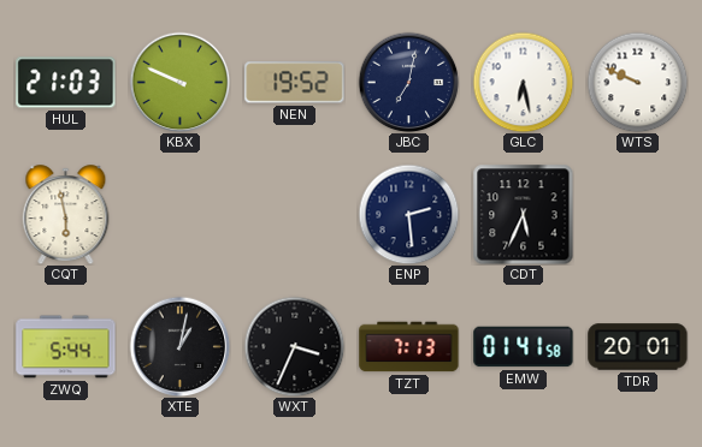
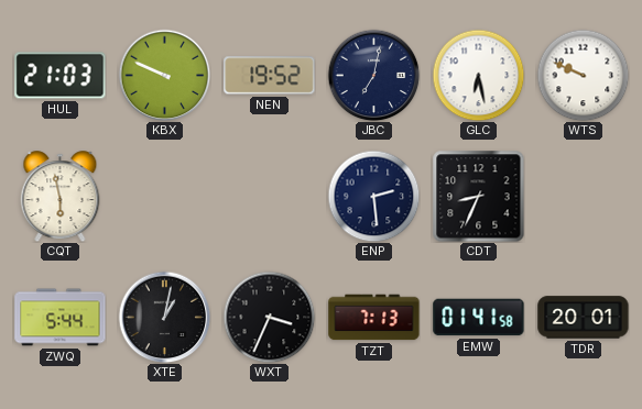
CDT: 5:34 -> 8:34
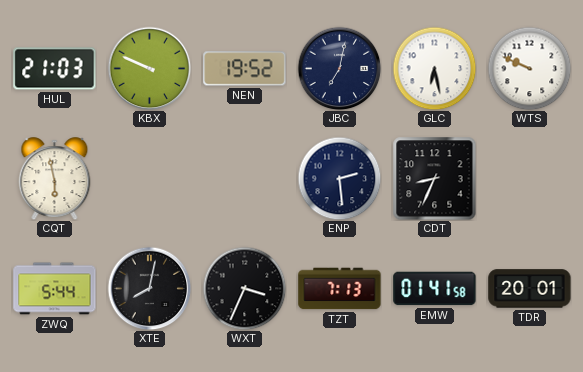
XTE: 1:02 -> 8:02
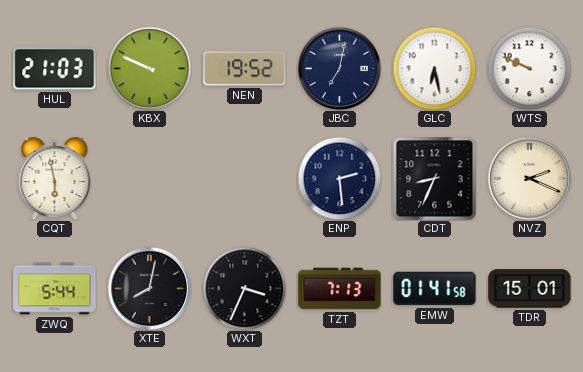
NVZ: none -> 2:19
TDR: 20:01 -> 15:01
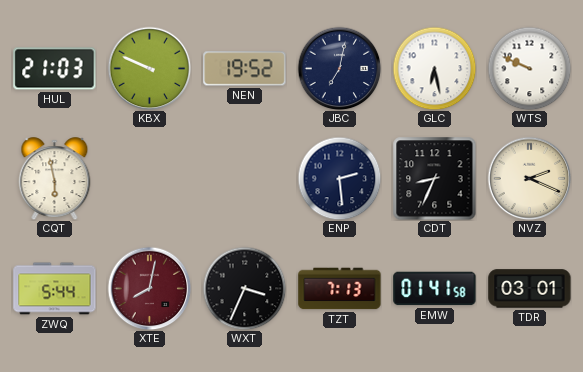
XTE dial: black -> burgundy
TDR: 15:01 -> 03:01
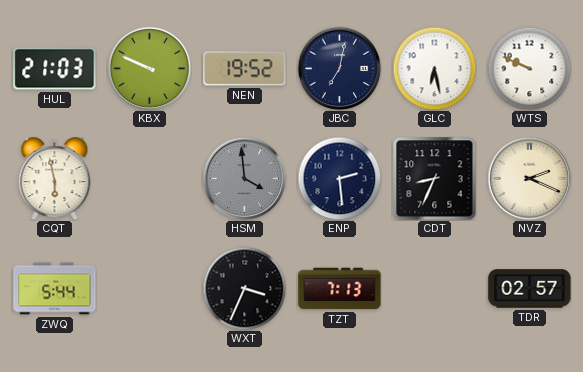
HSM: none -> 3:59
XTE: 8:02 -> none
EMW: 01:41 -> none
TDR: 03:01 -> 02:57
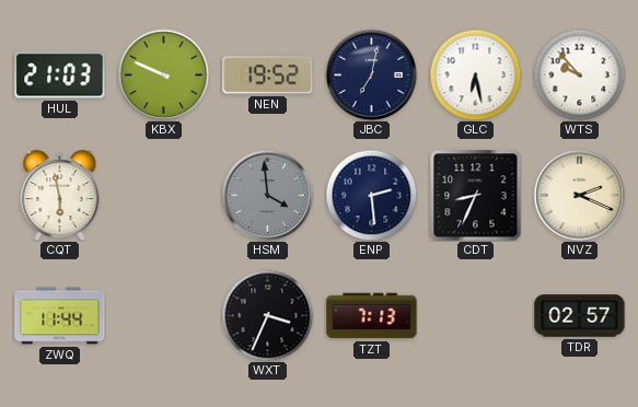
WTS: 9:49 -> 9:53
ZWQ: 5:44 -> 11:44
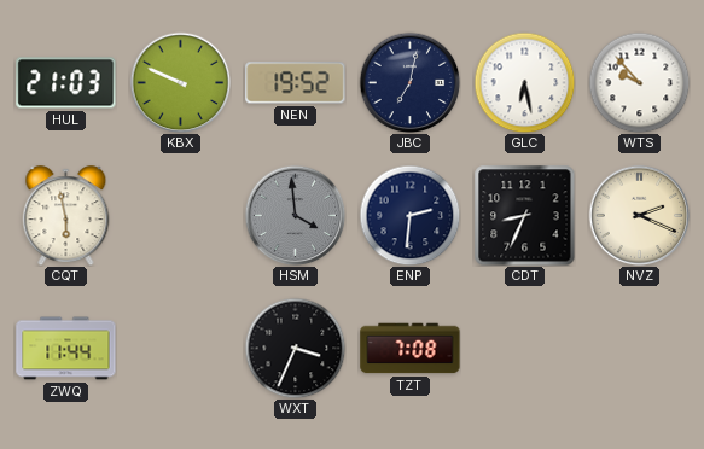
ENP: 2:29 -> 2:31
TZT: 7:13 -> 7:08
TDR: 02:57 -> none
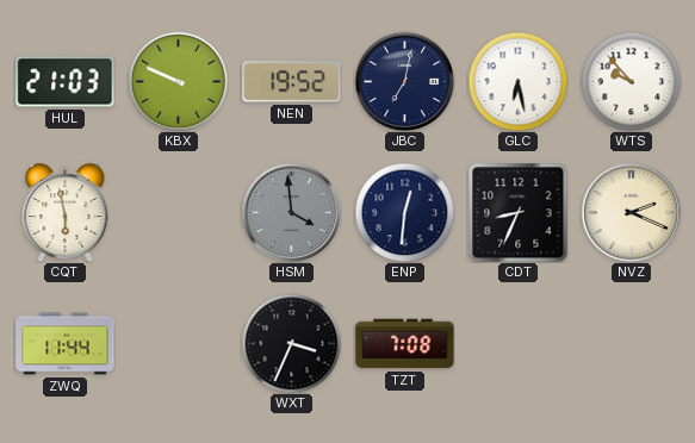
ENP: 2:31 -> 12:31
